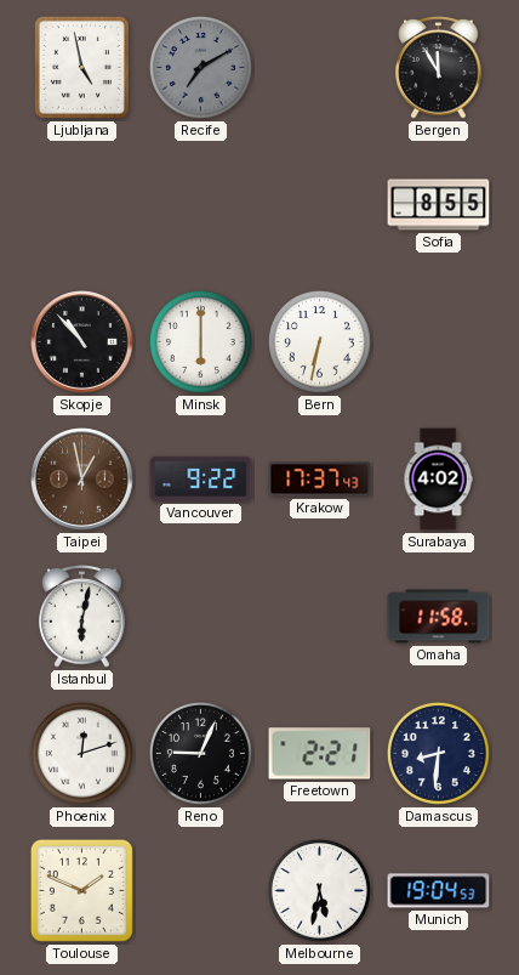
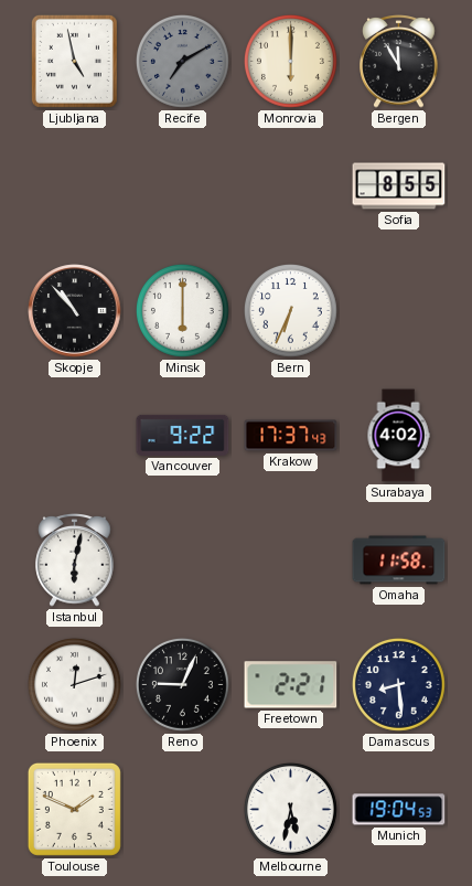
Monrovia: none -> 6:00
Bern: 6:32 -> 6:34
Taipei: 12:58 -> none
Damascus: 8:31 -> 8:29
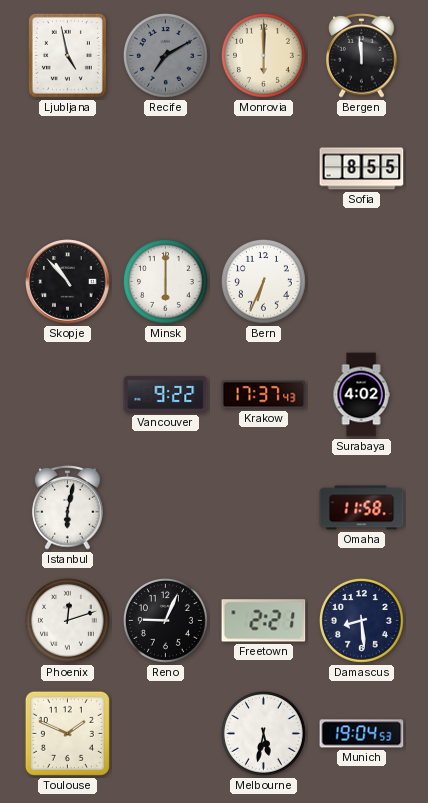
Bergen: 11:55 -> 11:59
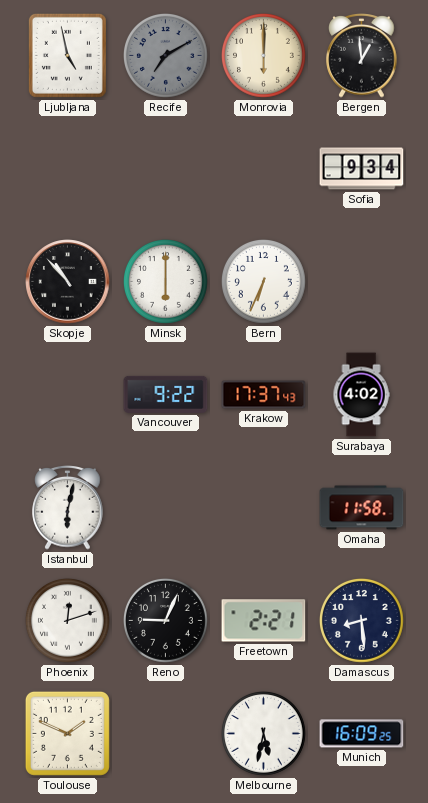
Bergen: 11:59 -> 12:59
Sofia: 8:55 -> 9:34
Munich: 19:04 -> 16:09
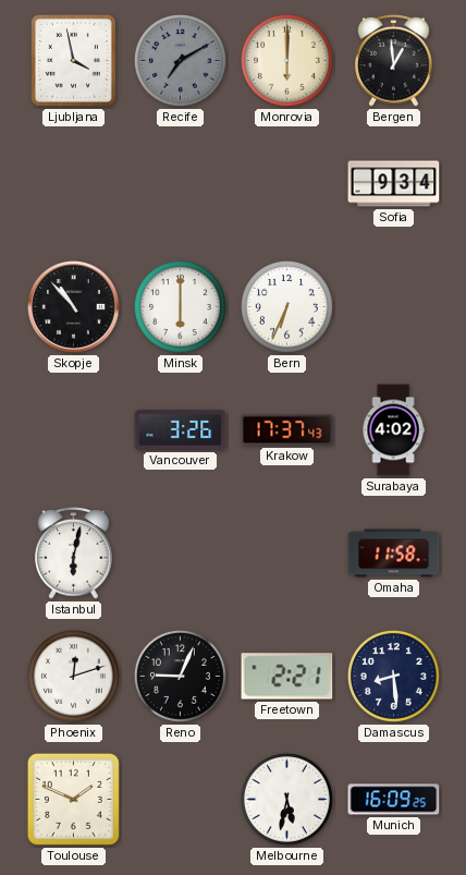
Ljubljana: 4:58 -> 3:58
Vancouver: 9:22 -> 3:26
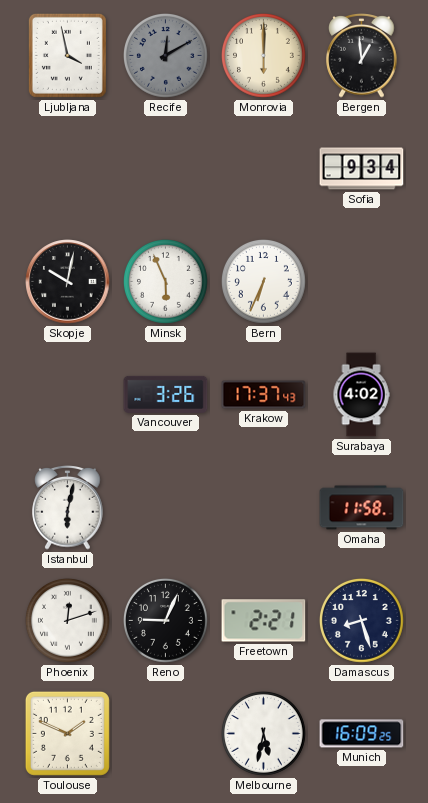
Recife: 7:10 -> 12:10
Skopje: 10:53 -> 10:02
Minsk: 6:00 -> 5:56
Damascus: 8:29 -> 8:27
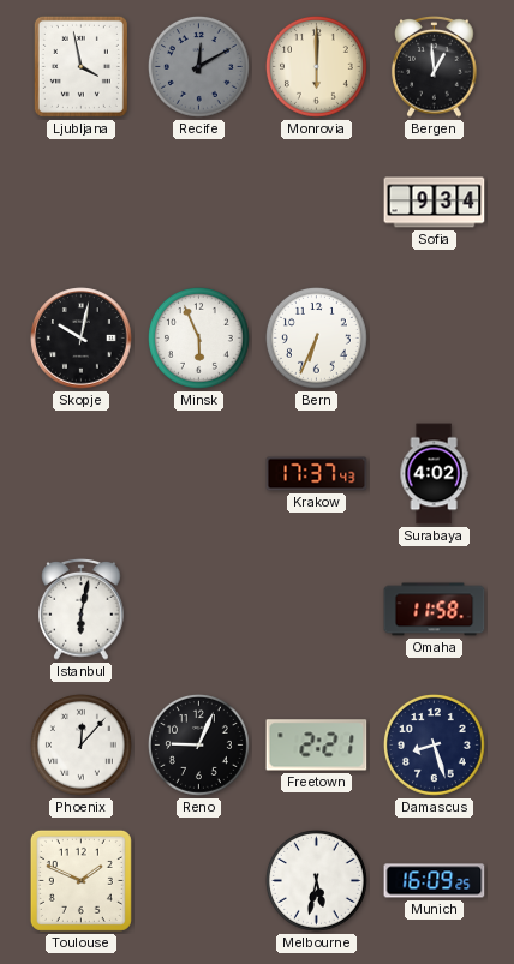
Vancouver: 3:26 -> none
Phoenix: 12:12 -> 12:07
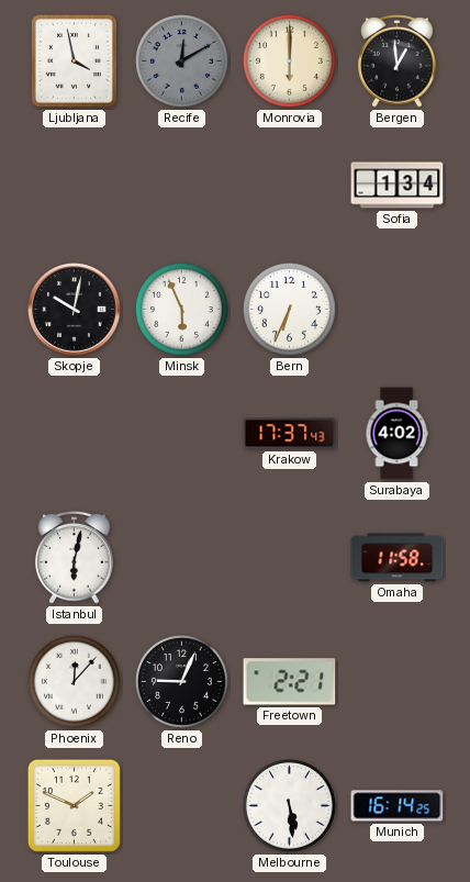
Sofia: 9:34 -> 1:34
Damascus: 8:27 -> none
Melbourne: 5:32 -> 5:29
Munich: 16:09 -> 16:14
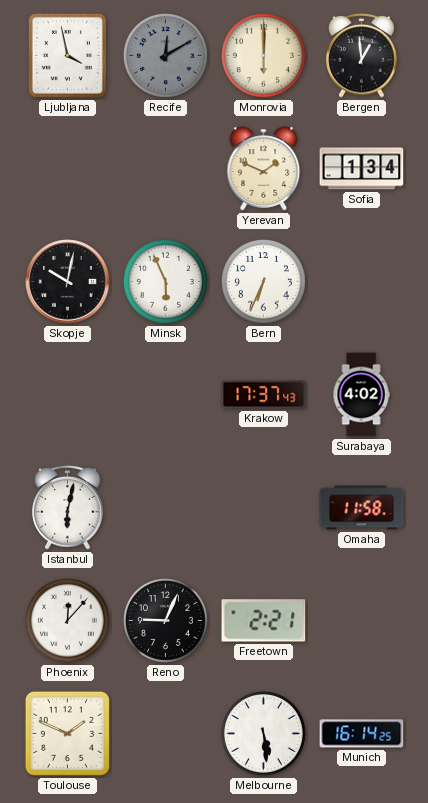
Yerevan: none -> 1:49
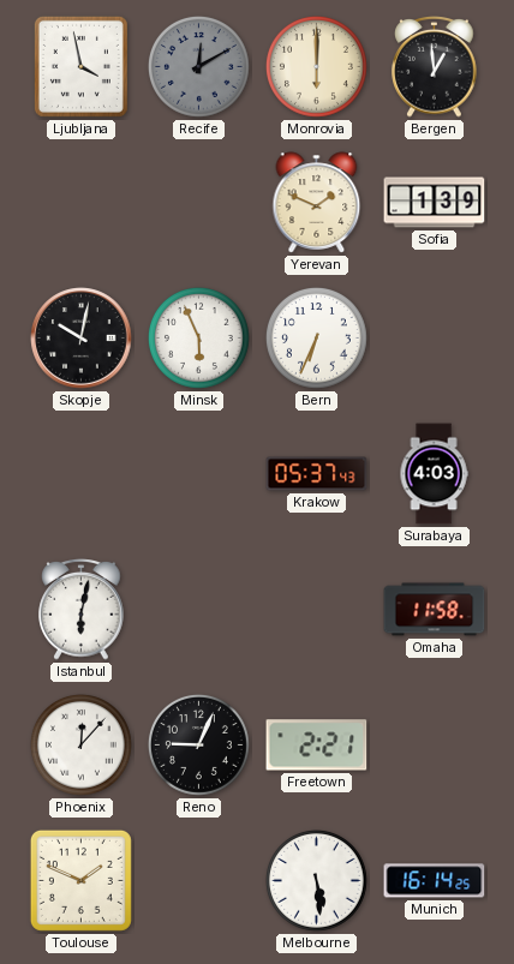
Sofia: 1:34 -> 1:39
Krakow: 17:37 -> 05:37
Surabaya: 4:02 -> 4:03
